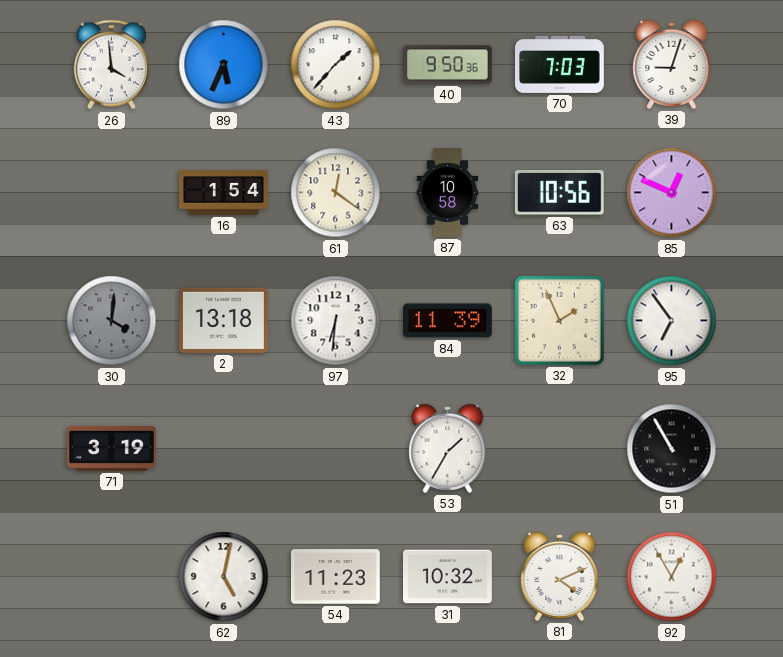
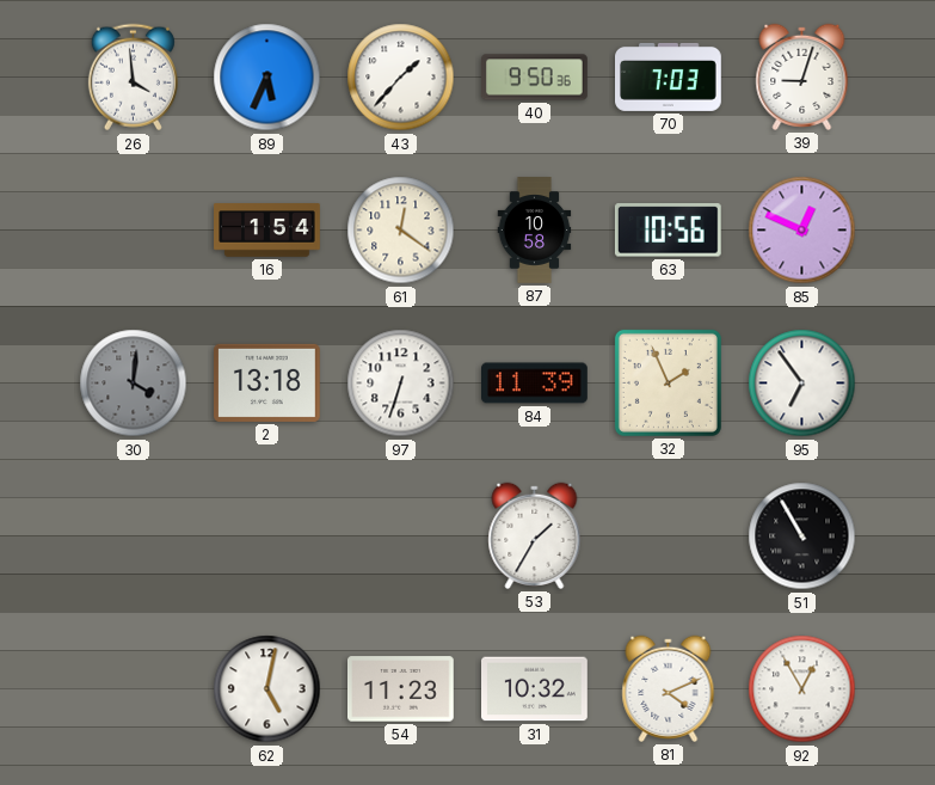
97: 6:31 -> 6:33
71: 3:19 -> none
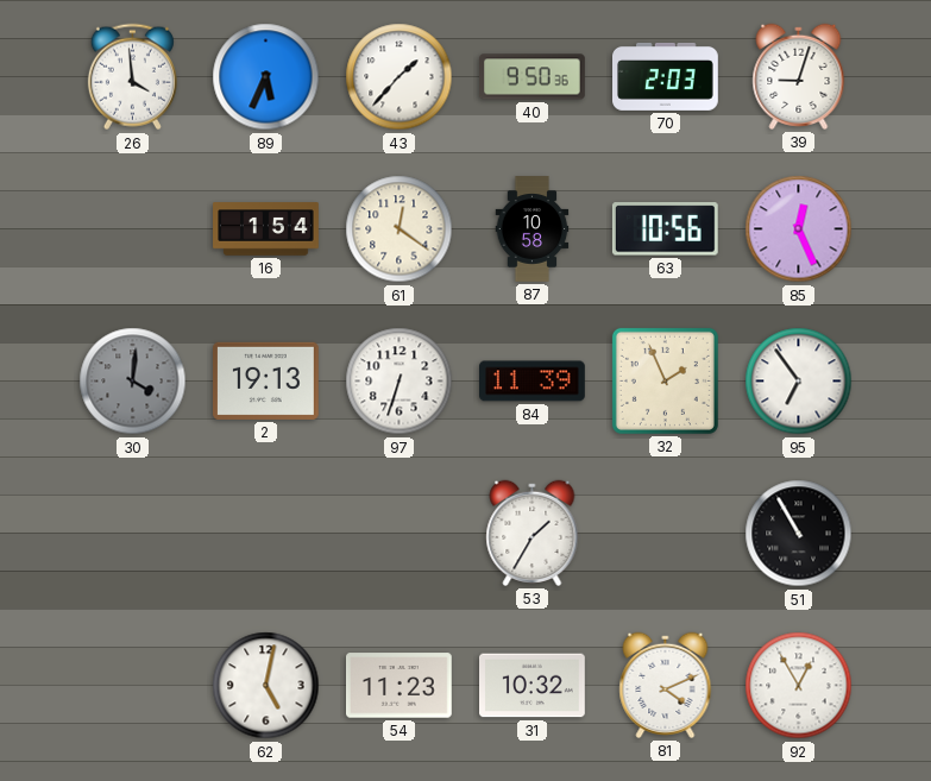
70: 7:03 -> 2:03
85: 12:49 -> 12:26
2: 13:18 -> 19:13
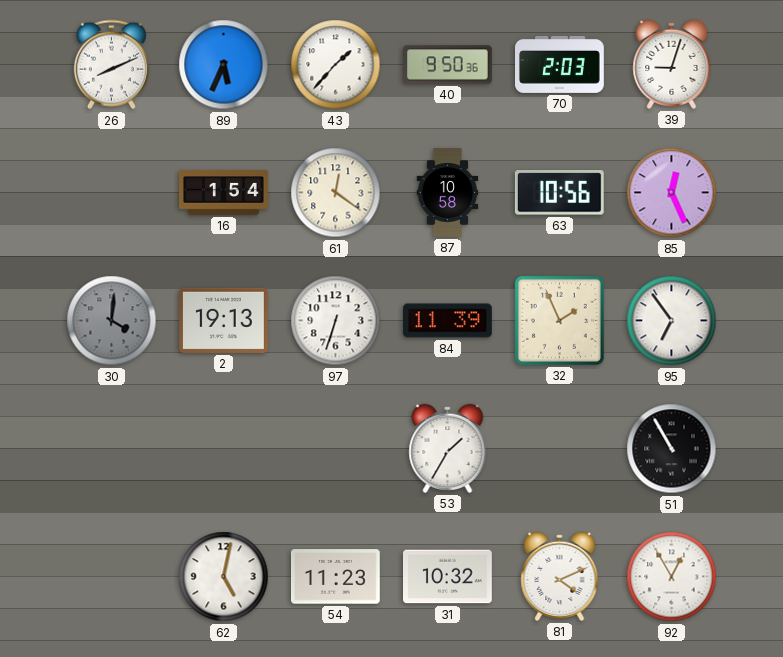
26: 3:59 -> 8:11
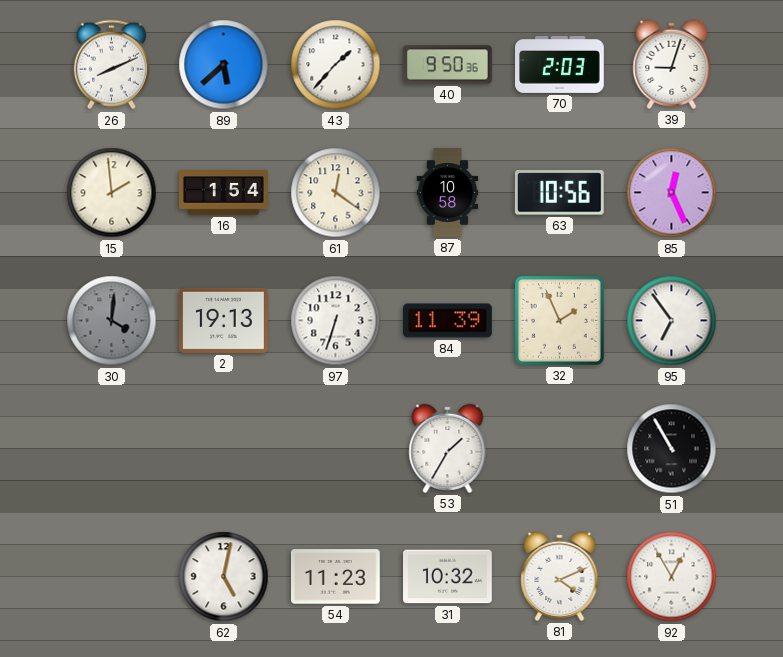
89: 5:34 -> 5:38
15: none -> 1:59
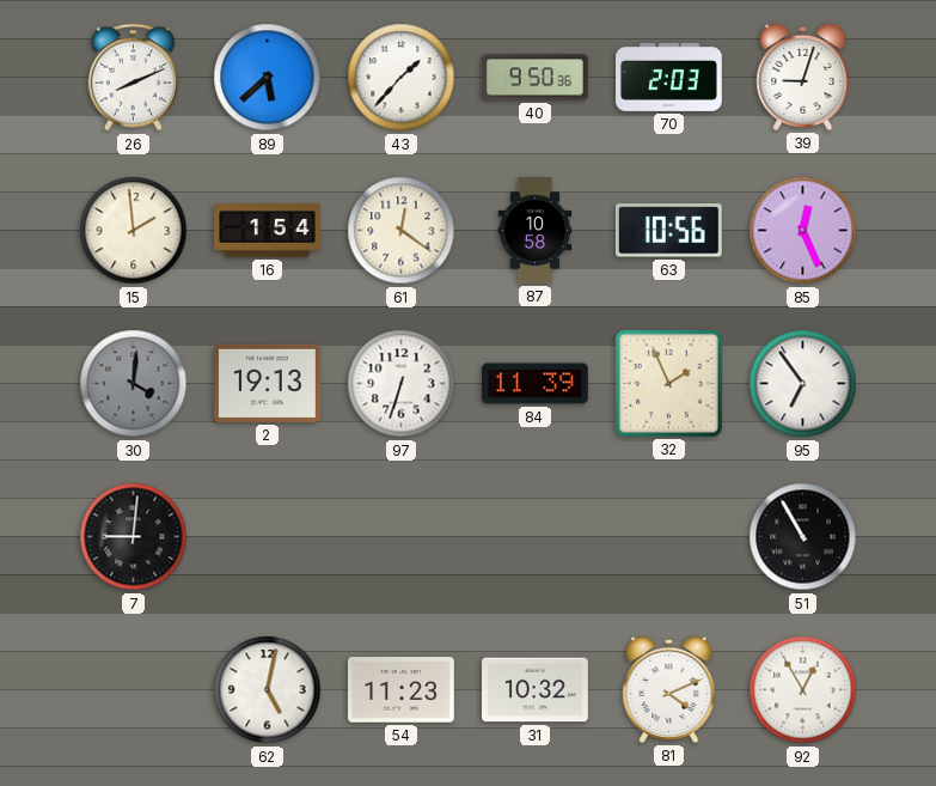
7: none -> 9:01
53: 1:35 -> none
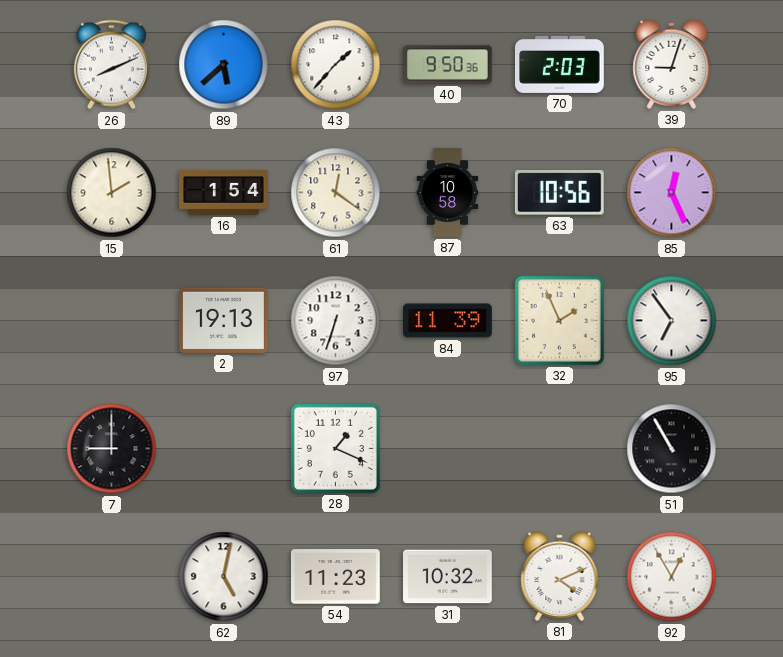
30: 4:01 -> none
7: 9:01 -> 9:00
28: none -> 1:19
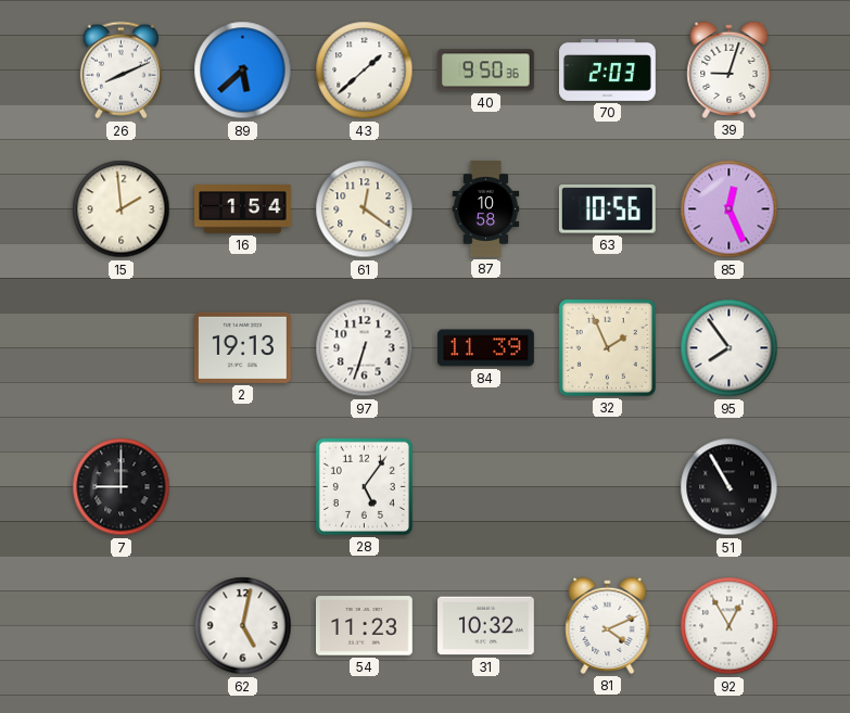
43: 1:37 -> 1:38
95: 6:54 -> 7:54
28: 1:19 -> 5:06
